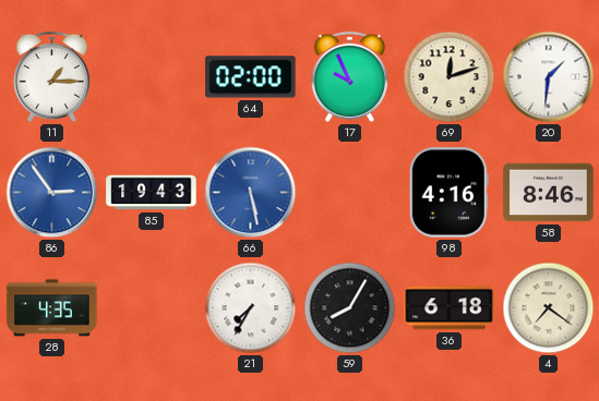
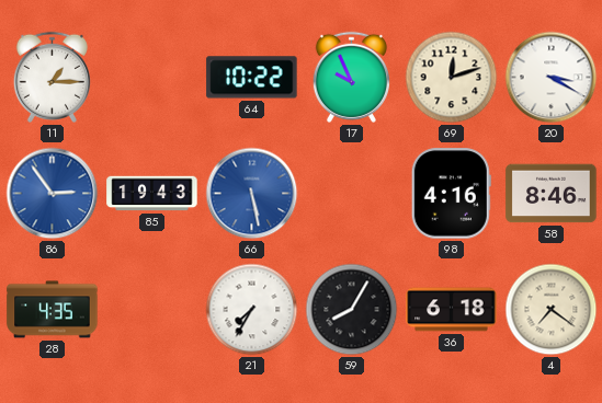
64: 02:00 -> 10:22
20: 1:31 -> 3:20
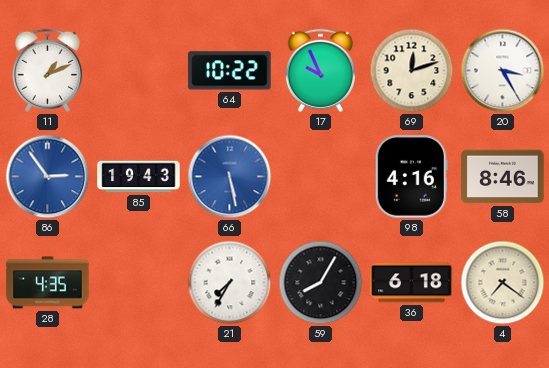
11: 1:15 -> 1:11
20: 3:20 -> 3:25
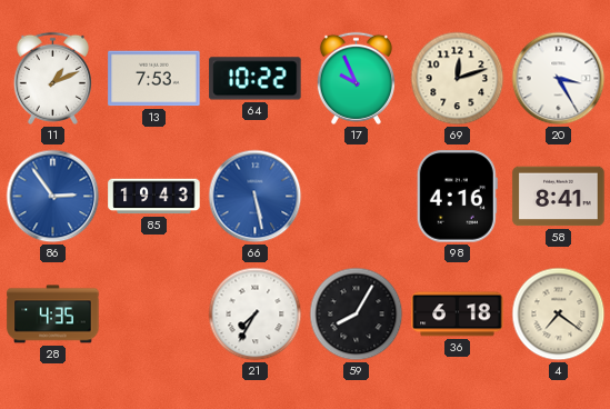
13: none -> 7:53
58: 8:46 -> 8:41
